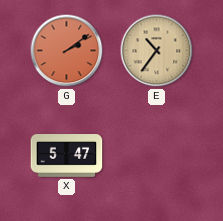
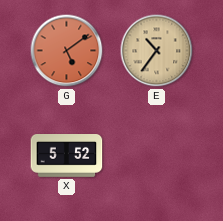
G: 2:09 -> 5:09
X: 5:47 -> 5:52
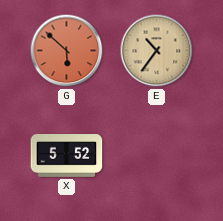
G: 5:09 -> 5:52
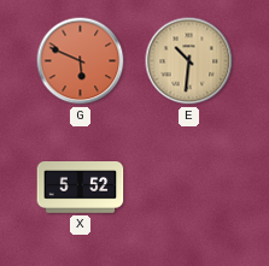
G: 5:52 -> 5:49
E: 10:36 -> 10:31
